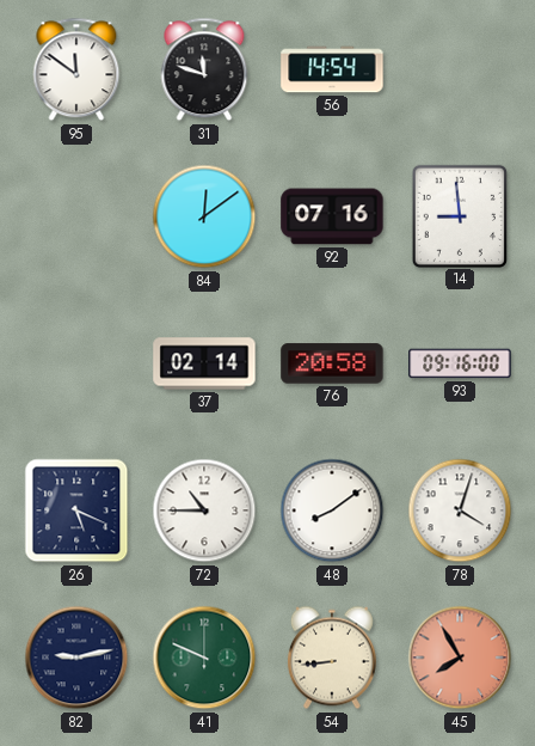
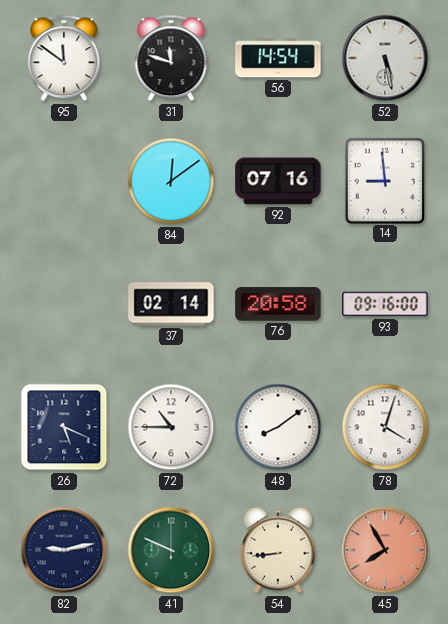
52: none -> 5:28
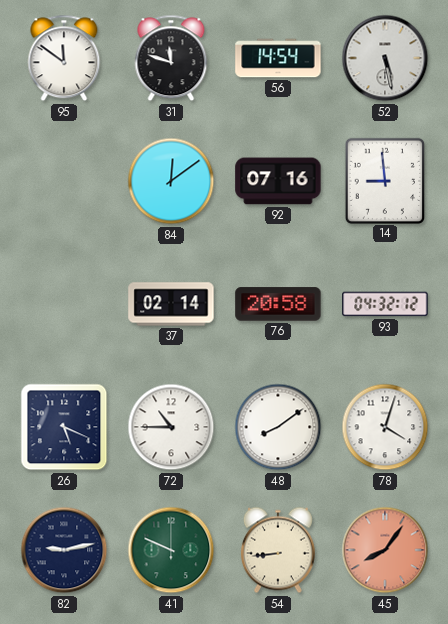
93: 09:16 -> 04:32
45: 7:55 -> 8:06
